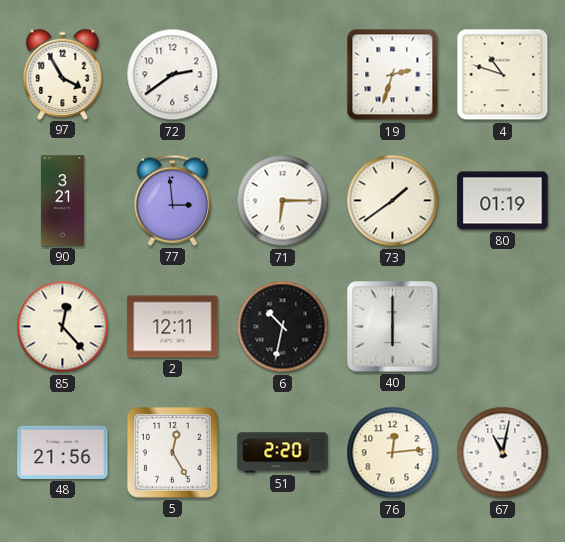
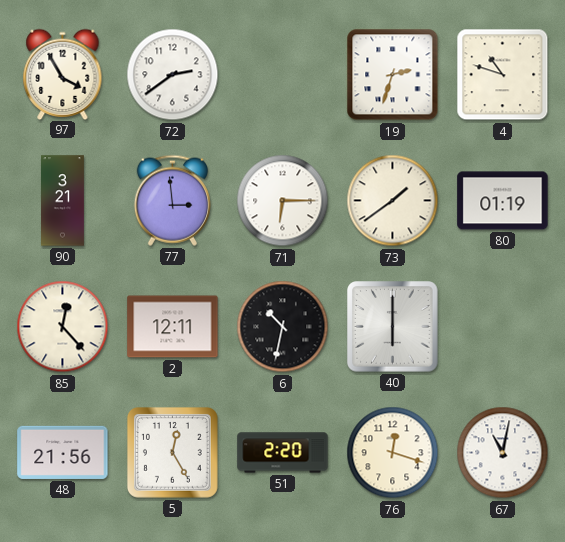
76: 12:14 -> 12:18
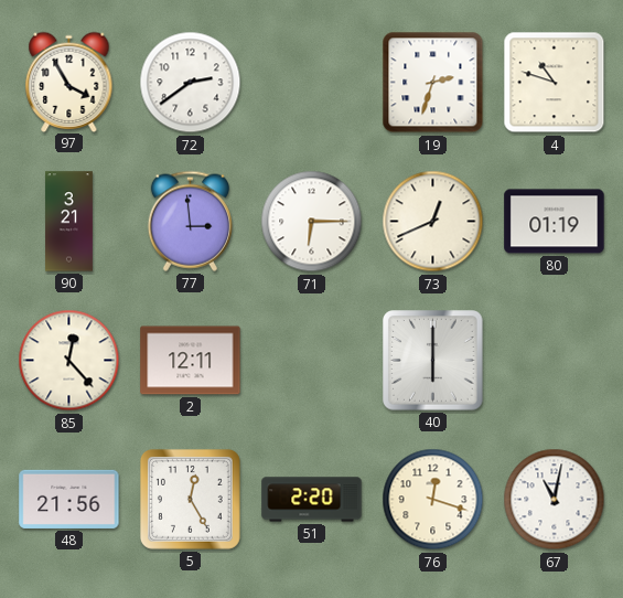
73: 1:39 -> 12:41
6: 10:32 -> none
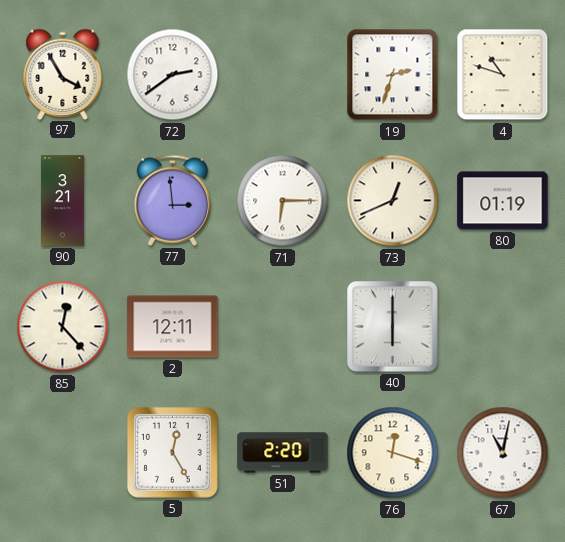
48: 21:56 -> none
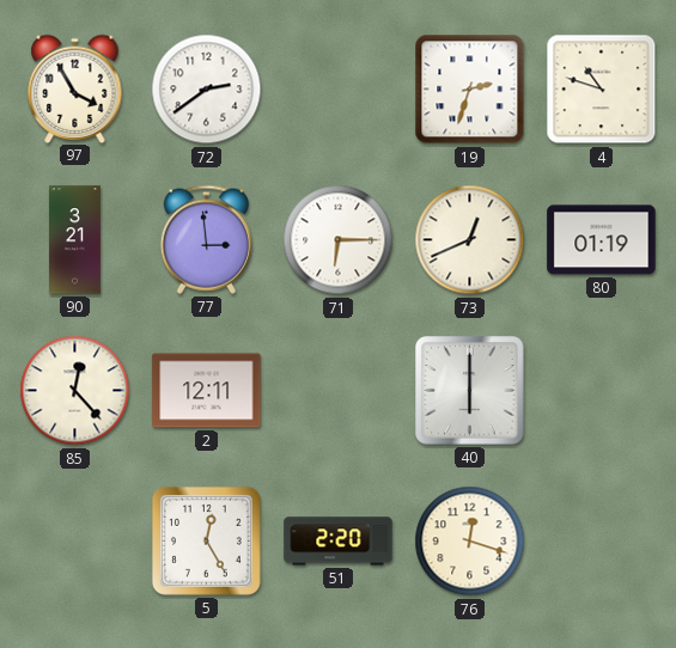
67: 11:02 -> none
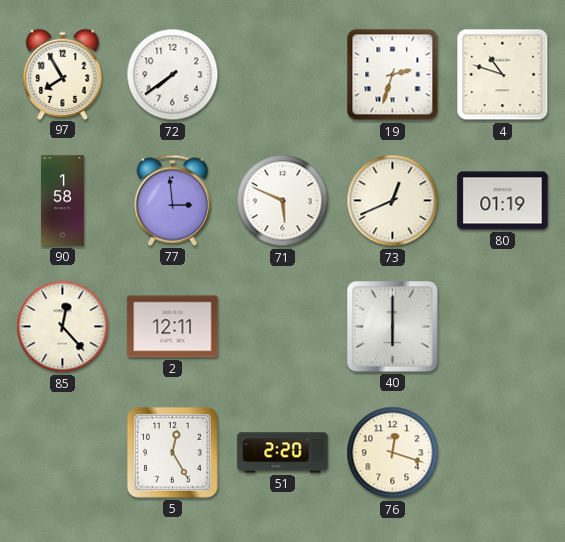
97: 3:55 -> 7:55
72: 2:39 -> 7:39
90: 3:21 -> 1:58
71: 6:15 -> 5:49
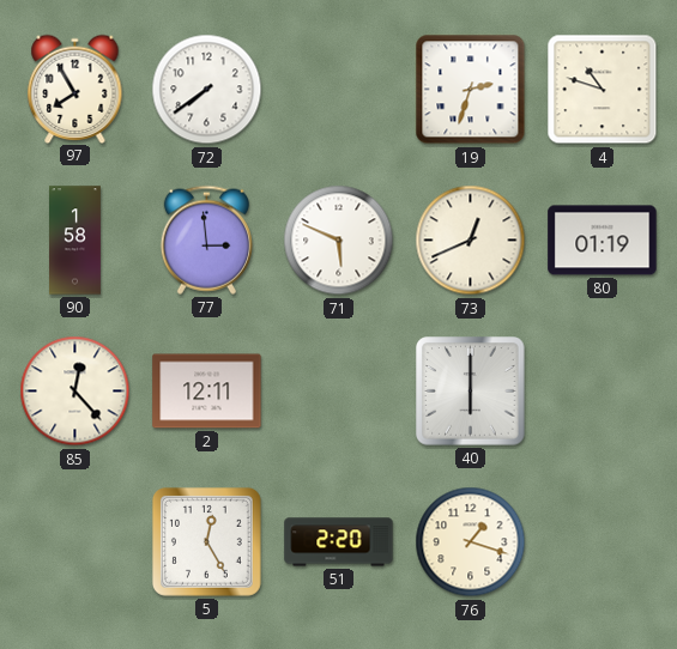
76: 12:18 -> 1:18
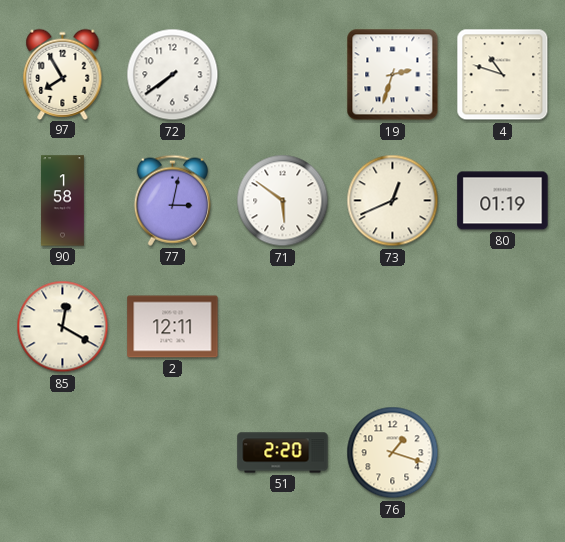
77: 2:59 -> 3:02
71: 5:49 -> 5:51
85: 12:23 -> 12:20
40: 6:00 -> none
5: 12:25 -> none
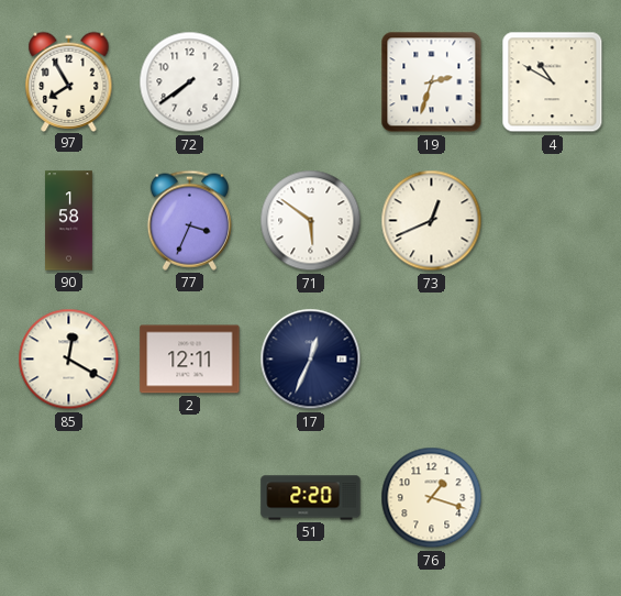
4: 10:48 -> 10:50
77: 3:02 -> 3:34
80: 01:19 -> none
17: none -> 12:34
